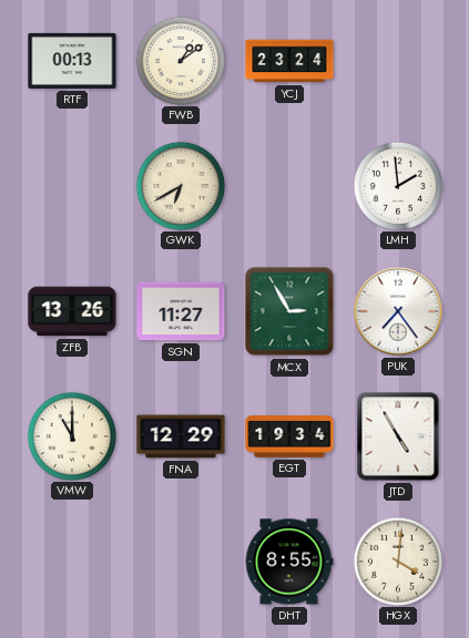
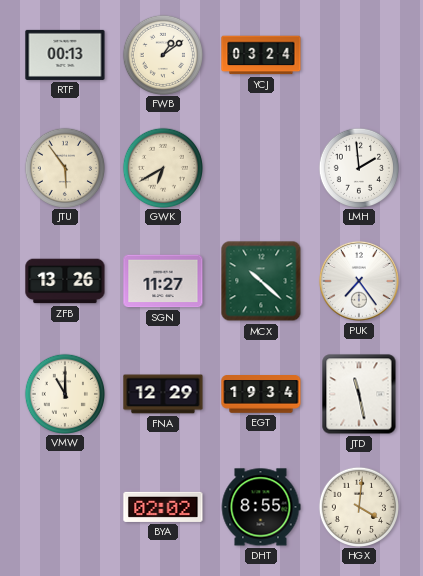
YCJ: 23:24 -> 03:24
JTU: none -> 5:54
MCX: 2:55 -> 10:22
JTD: 4:55 -> 11:28
BYA: none -> 02:02
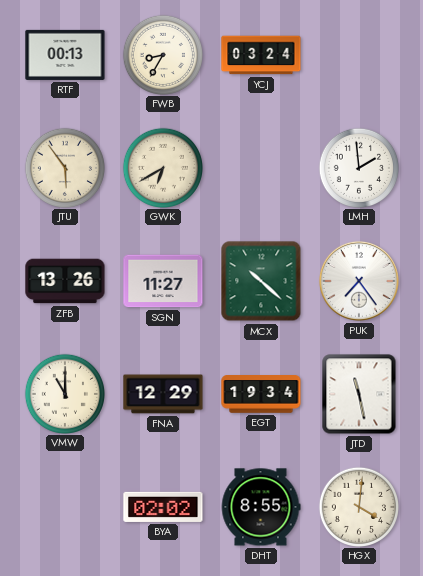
FWB: 1:09 -> 8:35
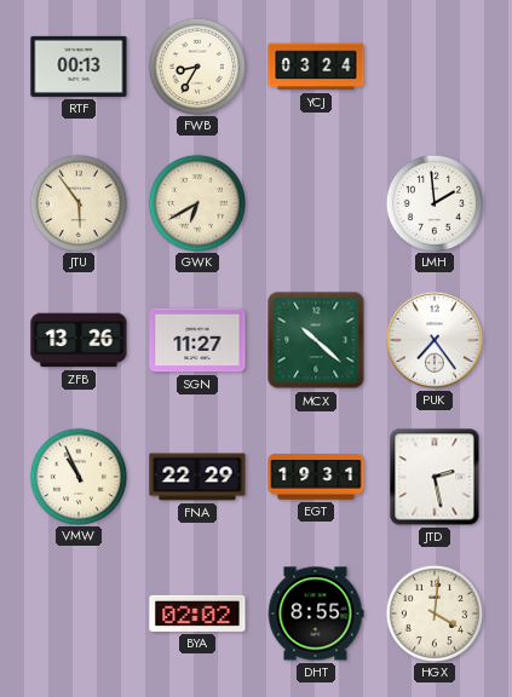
VMW: 11:00 -> 10:56
FNA: 12:29 -> 22:29
EGT: 19:34 -> 19:31
JTD: 11:28 -> 2:28
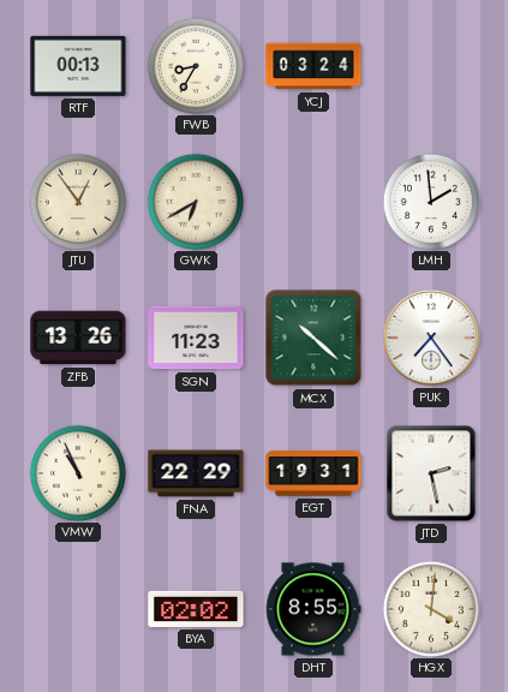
JTU: 5:54 -> 12:54
SGN: 11:27 -> 11:23
